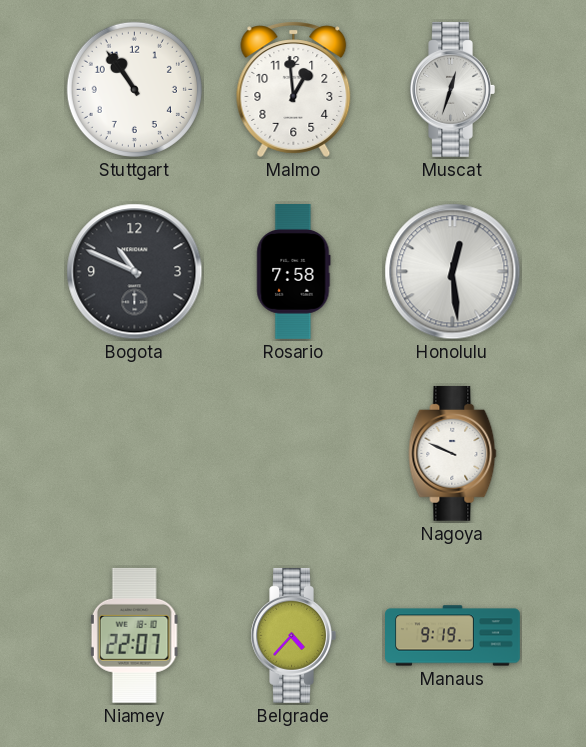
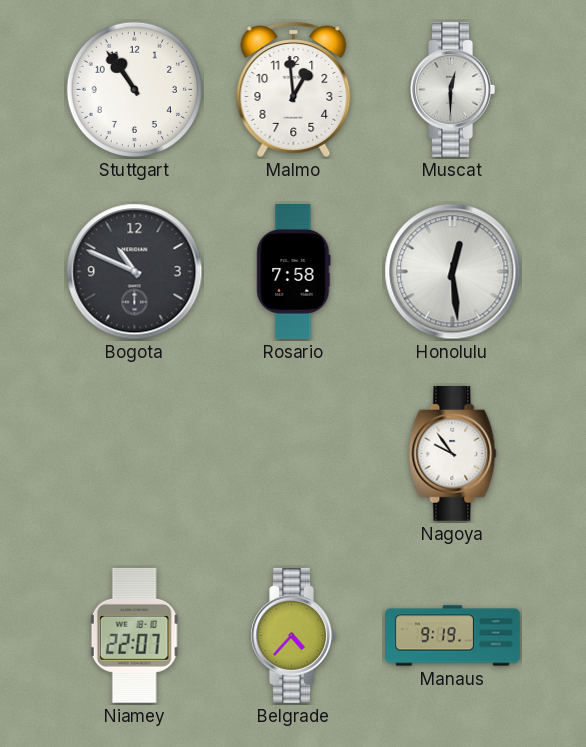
Muscat: 12:33 -> 12:30
Nagoya: 9:49 -> 9:54
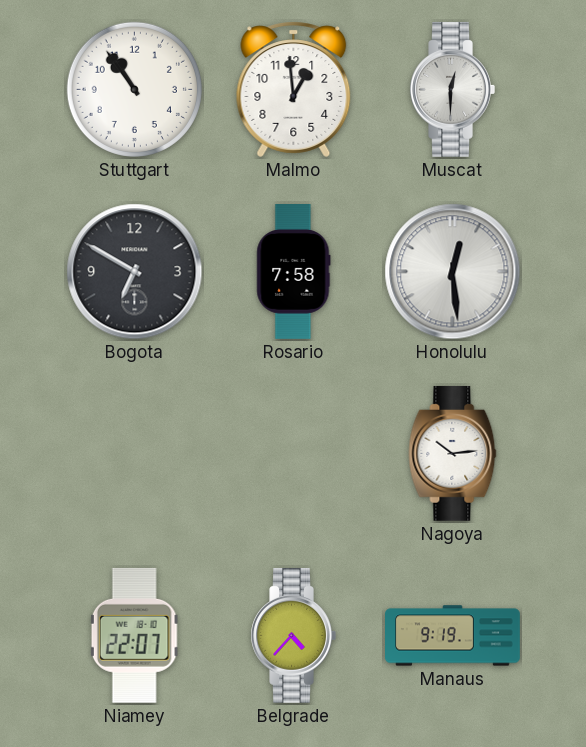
Bogota: 10:49 -> 6:50
Nagoya: 9:54 -> 10:14
